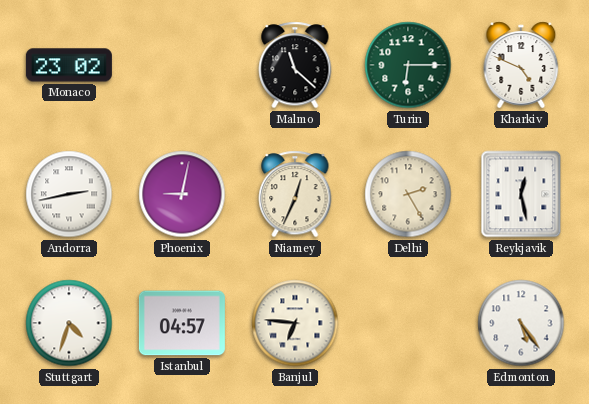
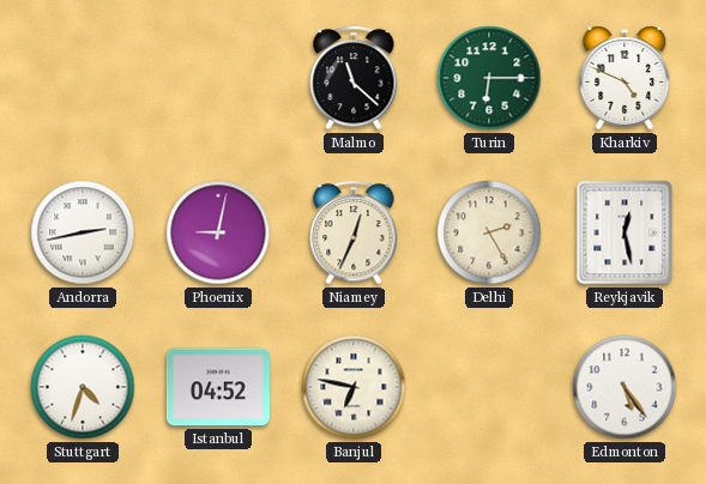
Monaco: 23:02 -> none
Istanbul: 04:57 -> 04:52
Banjul: 6:46 -> 6:47
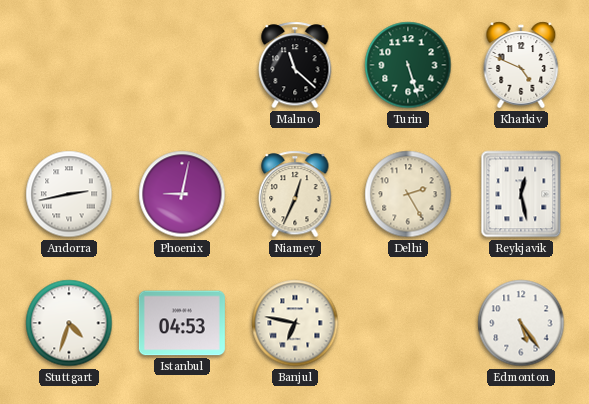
Turin: 6:15 -> 5:27
Istanbul: 04:52 -> 04:53
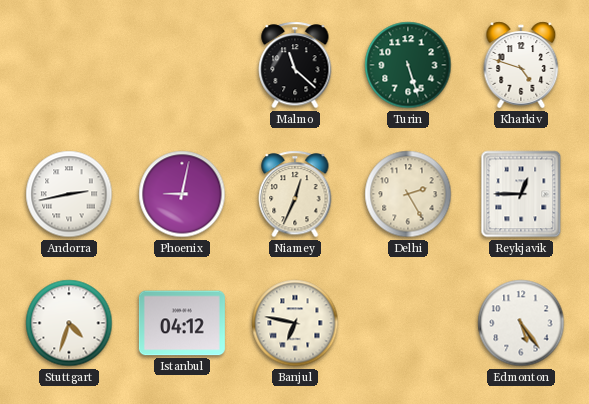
Kharkiv: 4:49 -> 4:48
Reykjavik: 12:28 -> 12:45
Istanbul: 04:53 -> 04:12
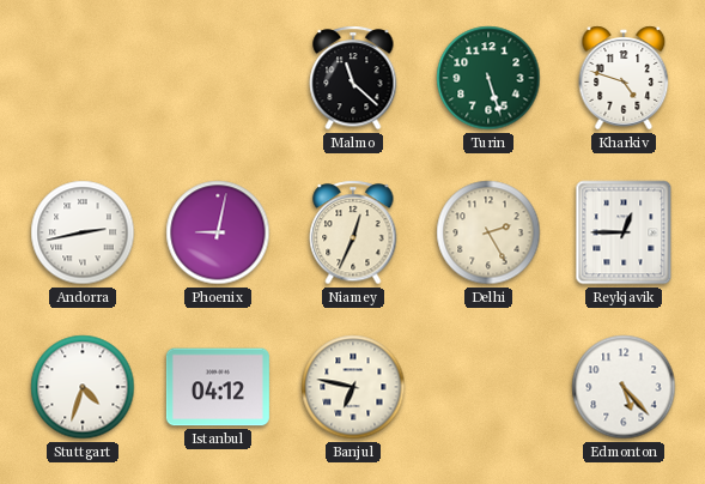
Edmonton: 5:24 -> 5:23
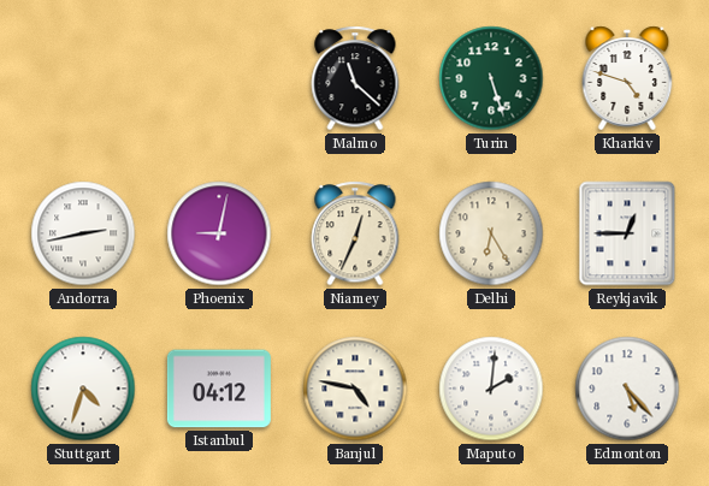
Delhi: 2:25 -> 6:25
Banjul: 6:47 -> 4:47
Maputo: none -> 2:01
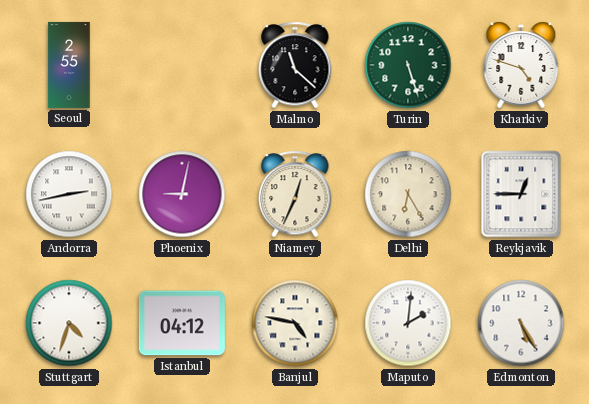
Seoul: none -> 2:55
Edmonton: 5:23 -> 5:25
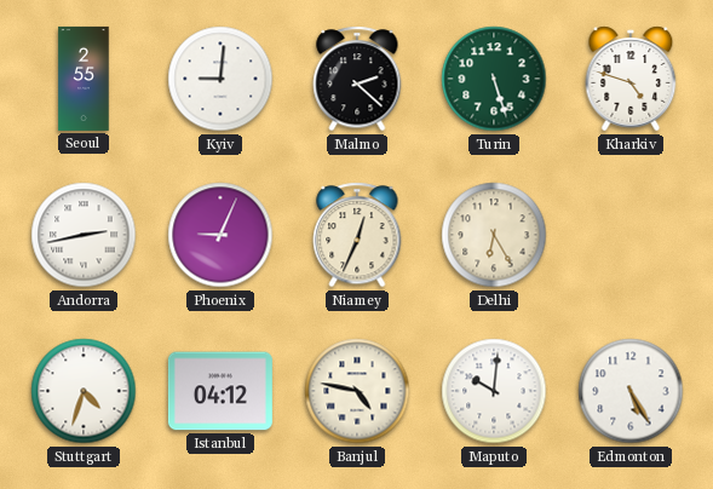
Kyiv: none -> 9:01
Malmo: 11:22 -> 2:22
Phoenix: 9:02 -> 9:04
Reykjavik: 12:45 -> none
Maputo: 2:01 -> 10:01
